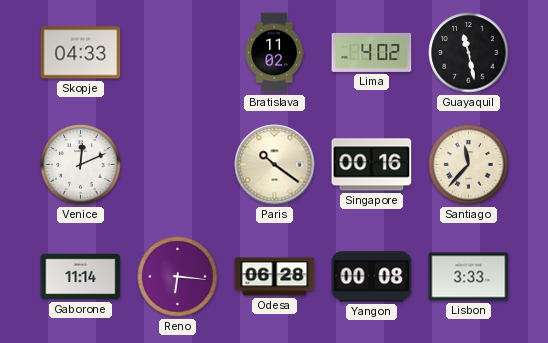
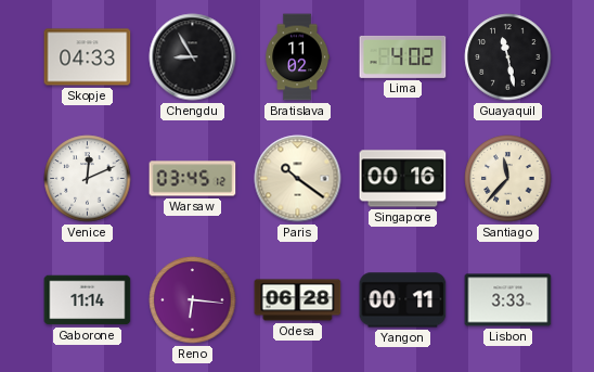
Chengdu: none -> 8:55
Warsaw: none -> 03:45
Yangon: 00:08 -> 00:11
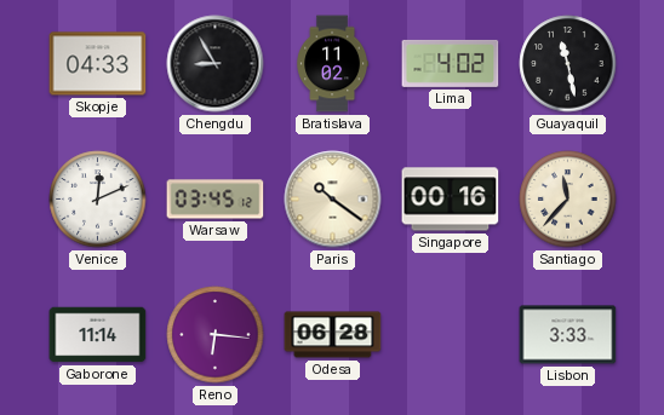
Yangon: 00:11 -> none
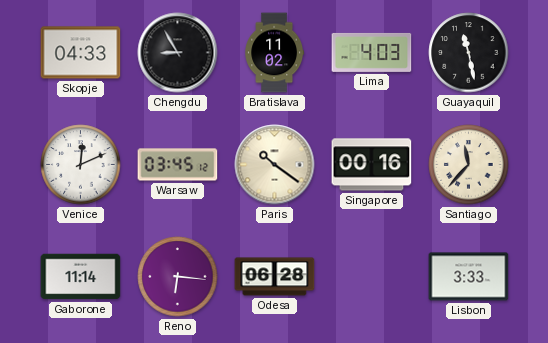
Lima: 4:02 -> 4:03
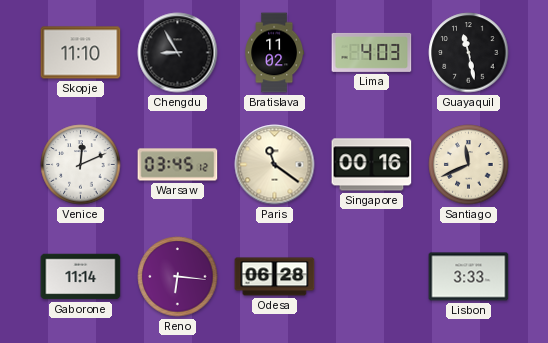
Skopje: 04:33 -> 11:10
Paris: 10:21 -> 11:21
Santiago: 11:37 -> 11:41
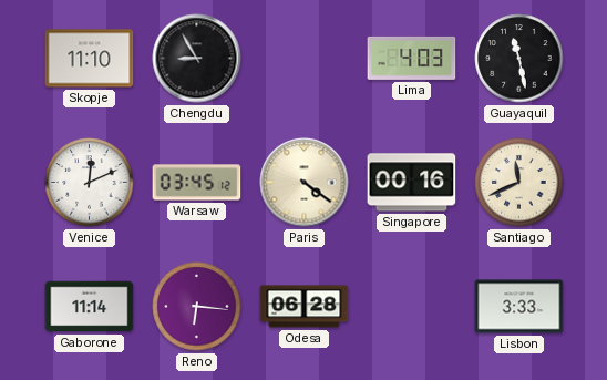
Bratislava: 11:02 -> none
Paris: 11:21 -> 4:21
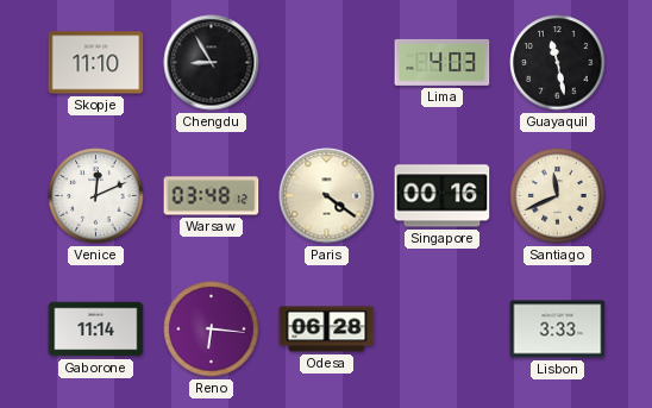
Warsaw: 03:45 -> 03:48
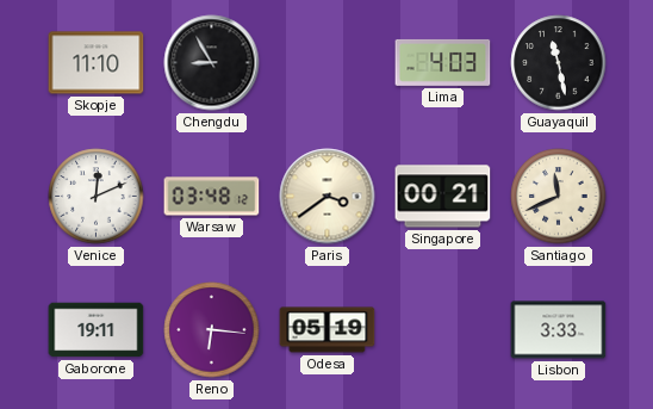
Paris: 4:21 -> 3:39
Singapore: 00:16 -> 00:21
Gaborone: 11:14 -> 19:11
Odesa: 06:28 -> 05:19
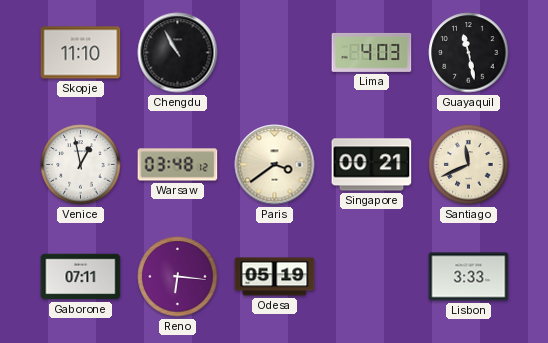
Chengdu: 8:55 -> 10:55
Venice: 12:11 -> 12:58
Gaborone: 19:11 -> 07:11
